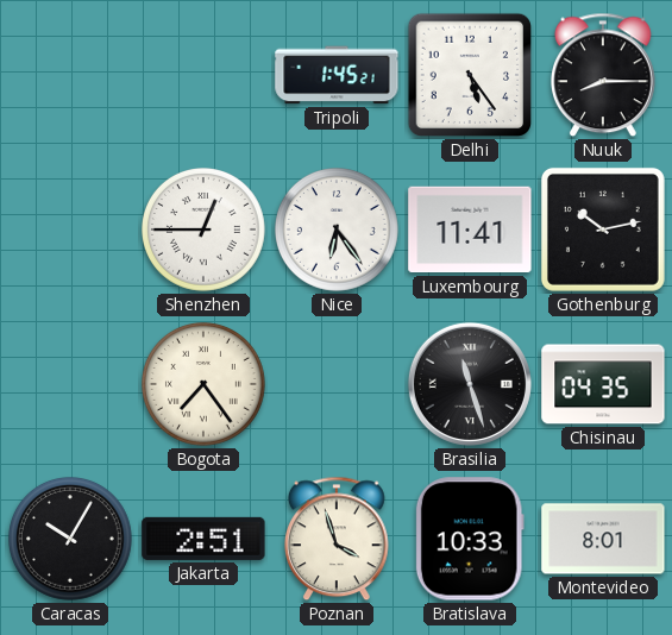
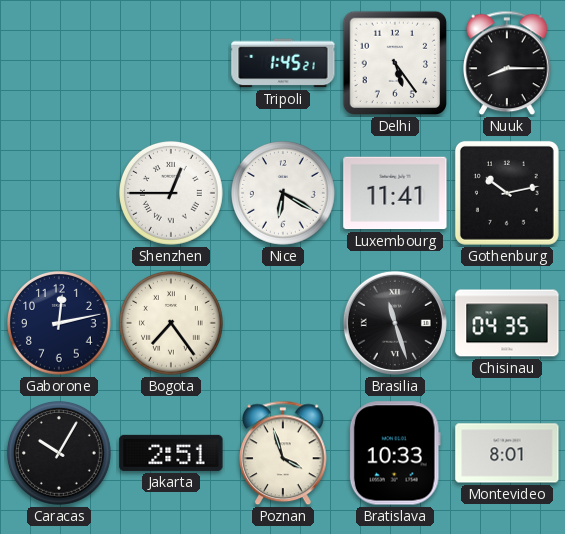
Nice: 6:24 -> 6:20
Gaborone: none -> 12:13
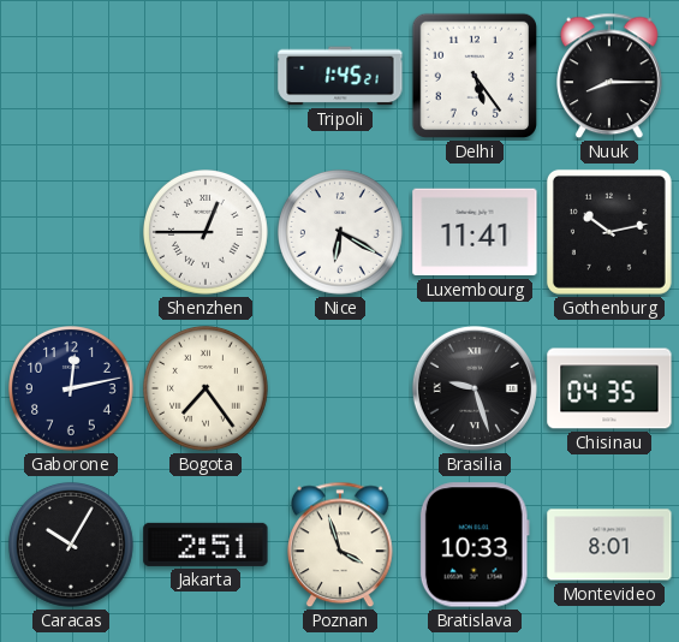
Brasilia: 11:27 -> 9:27
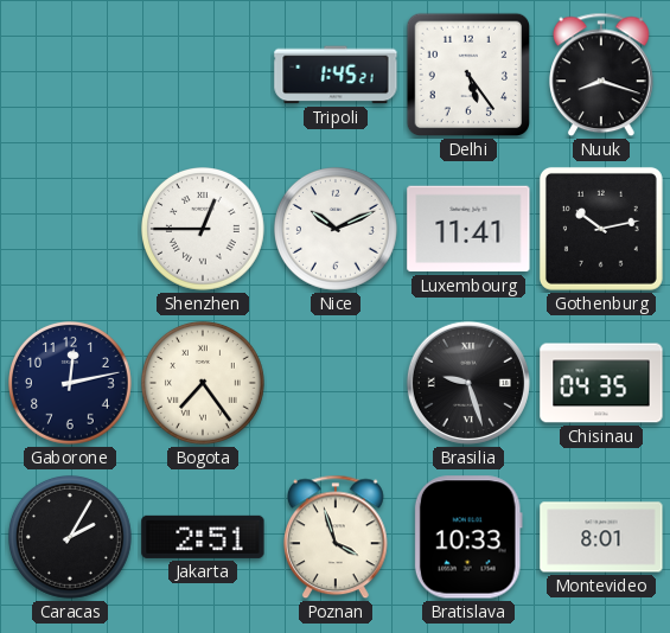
Nuuk: 8:15 -> 8:18
Nice: 6:20 -> 10:11
Caracas: 10:05 -> 2:05
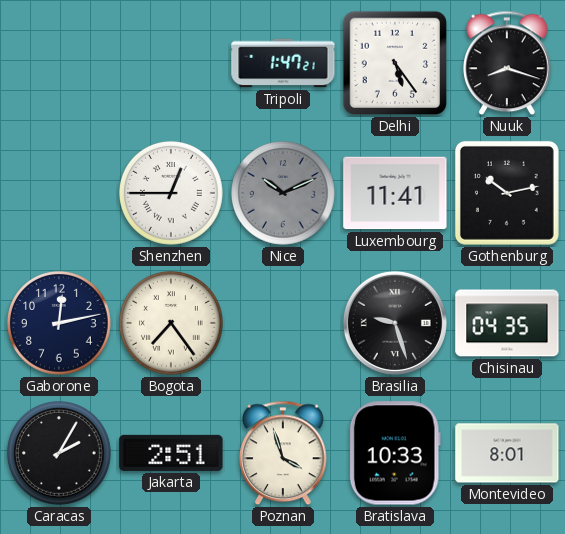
Tripoli: 1:45 -> 1:47
Nice dial: white -> grey
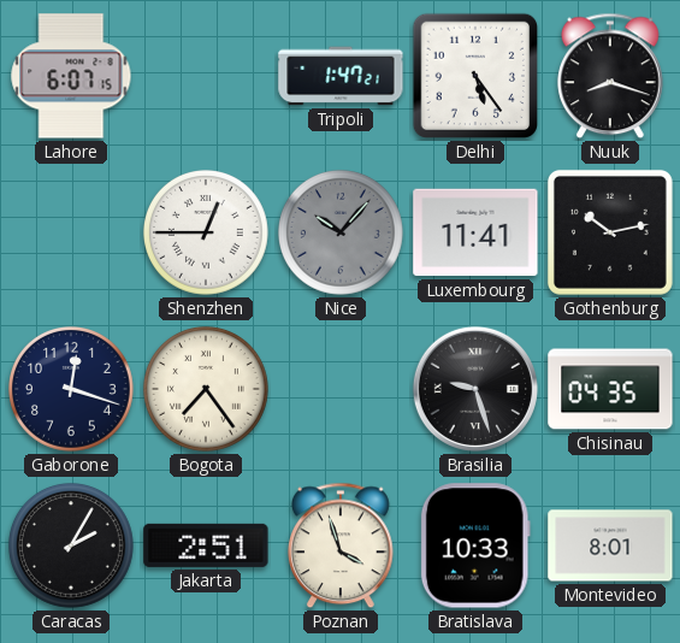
Lahore: none -> 6:07
Nice: 10:11 -> 10:07
Gaborone: 12:13 -> 12:18
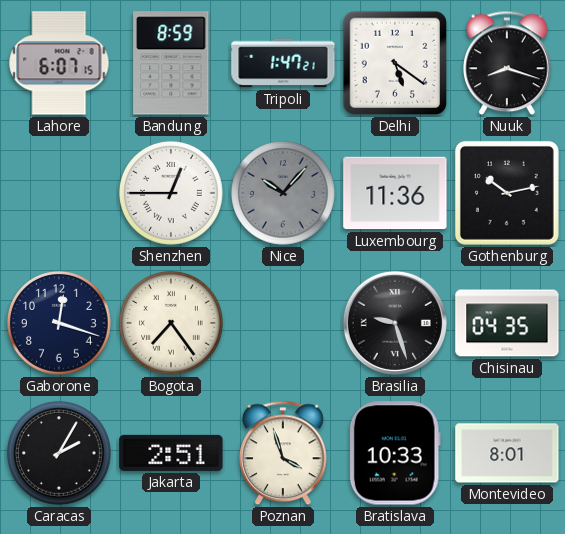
Bandung: none -> 8:59
Delhi: 5:24 -> 5:21
Luxembourg: 11:41 -> 11:36
